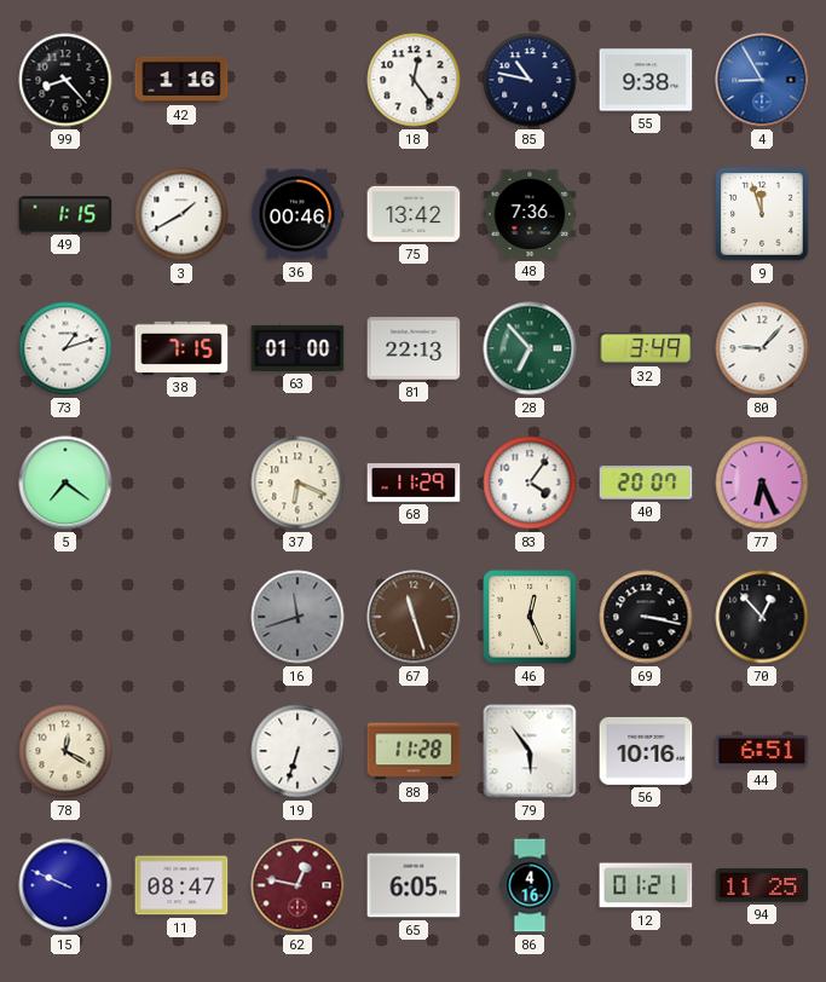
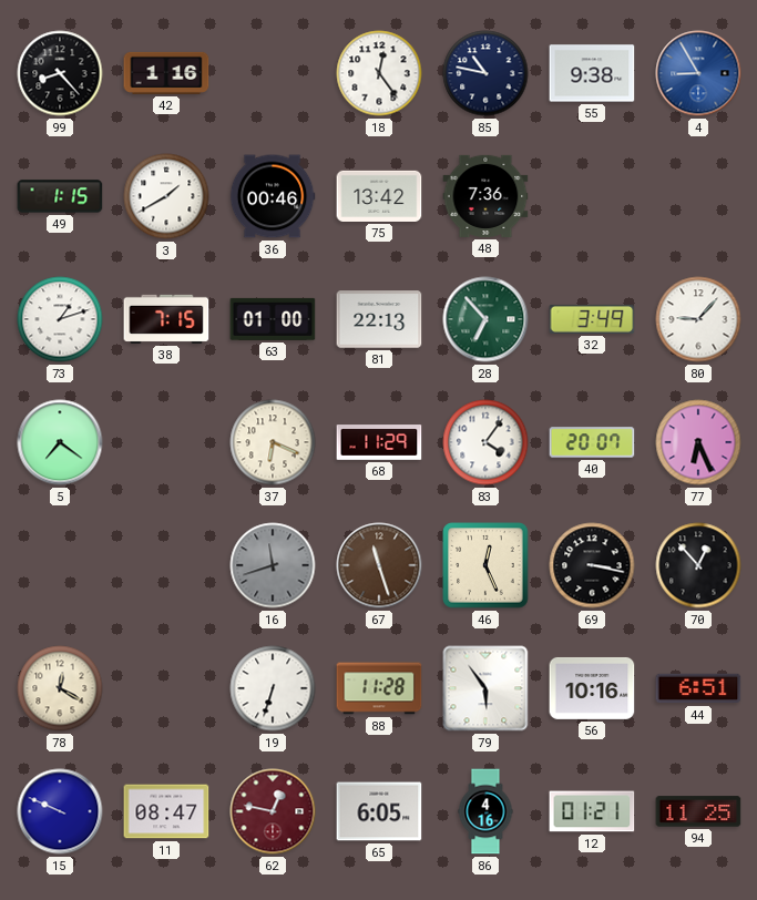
9: 11:57 -> none
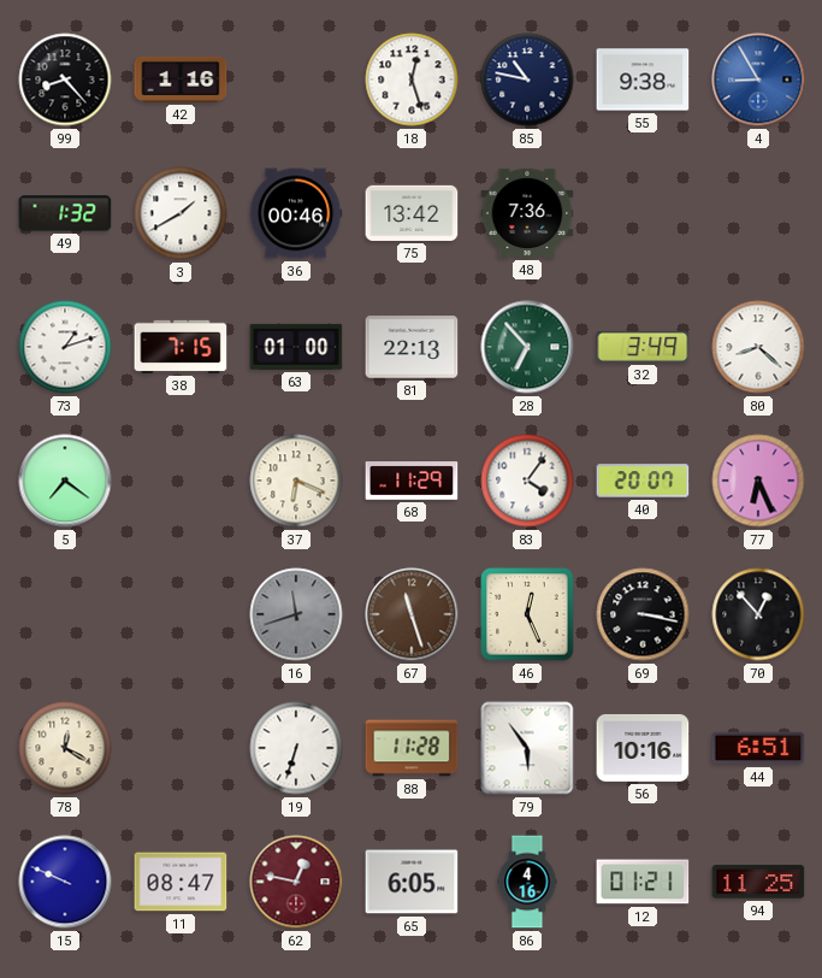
18: 12:24 -> 12:27
49: 1:15 -> 1:32
80: 9:07 -> 8:22
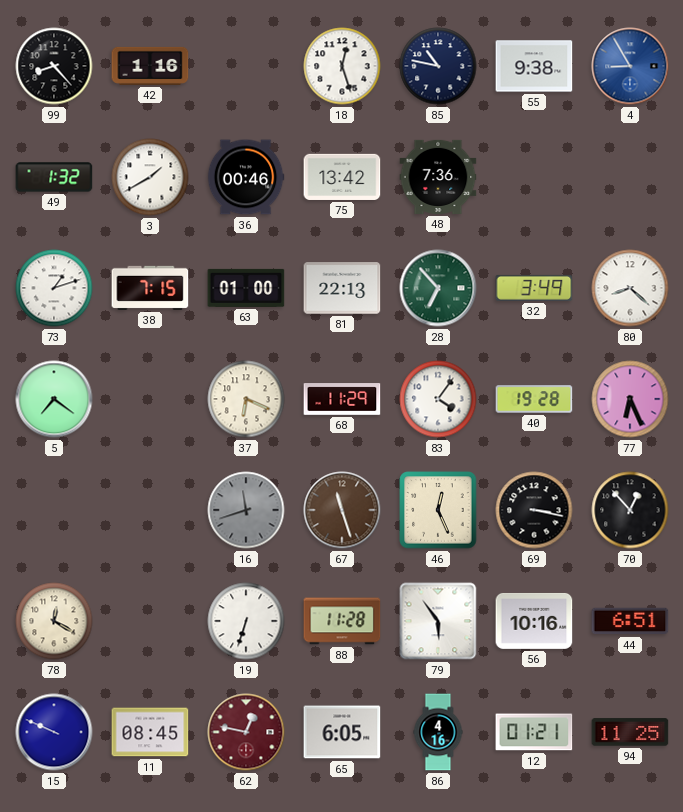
40: 20:07 -> 19:28
11: 08:47 -> 08:45
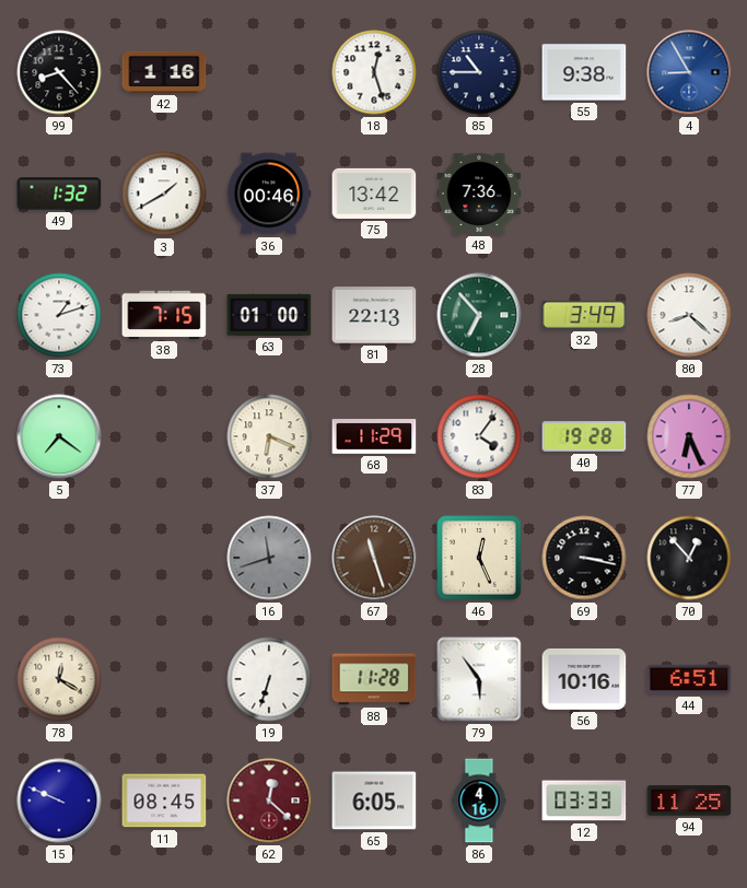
85: 10:47 -> 10:45
62: 12:47 -> 12:22
12: 01:21 -> 03:33
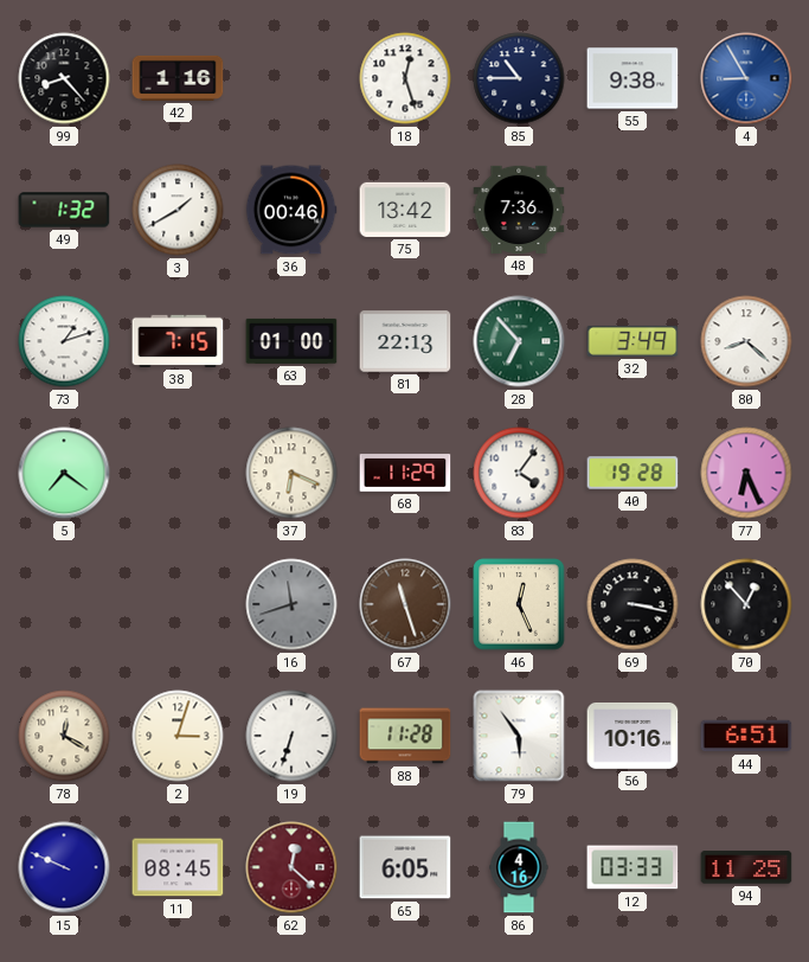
2: none -> 3:03
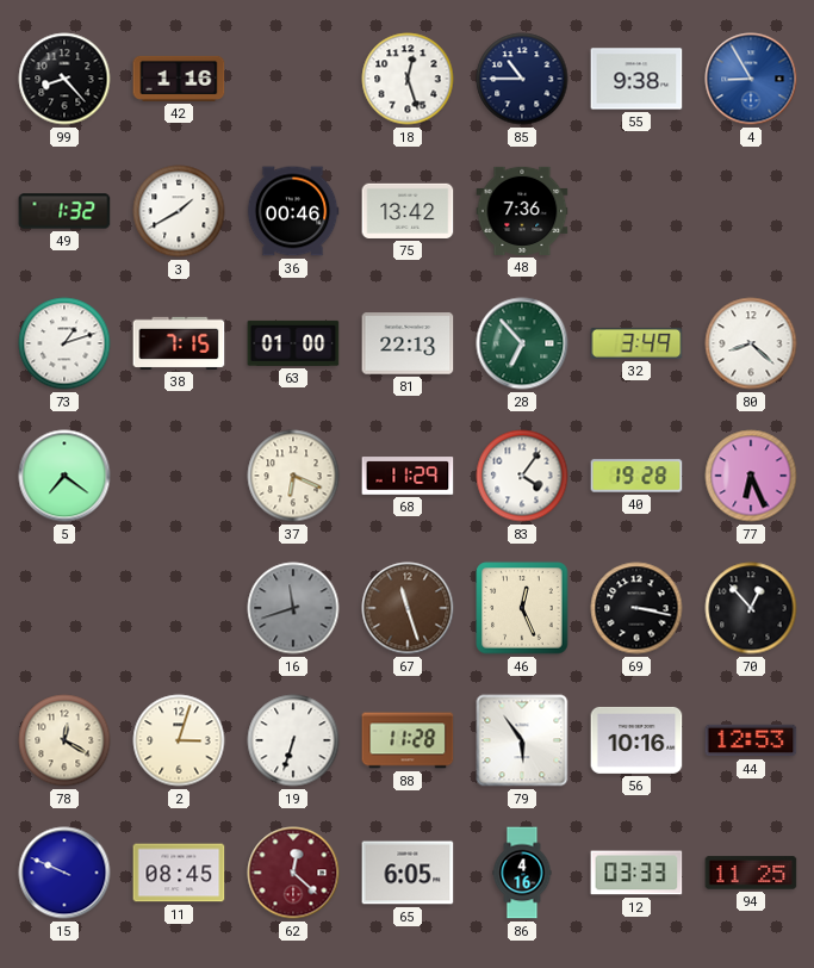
44: 6:51 -> 12:53
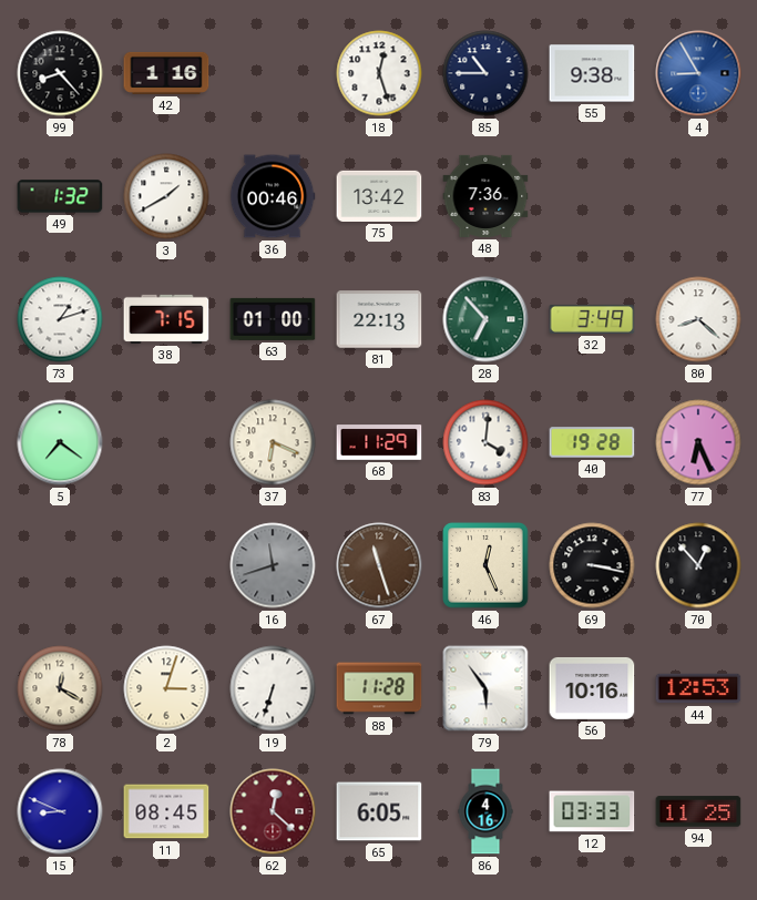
83: 4:06 -> 4:01
15: 9:49 -> 8:49
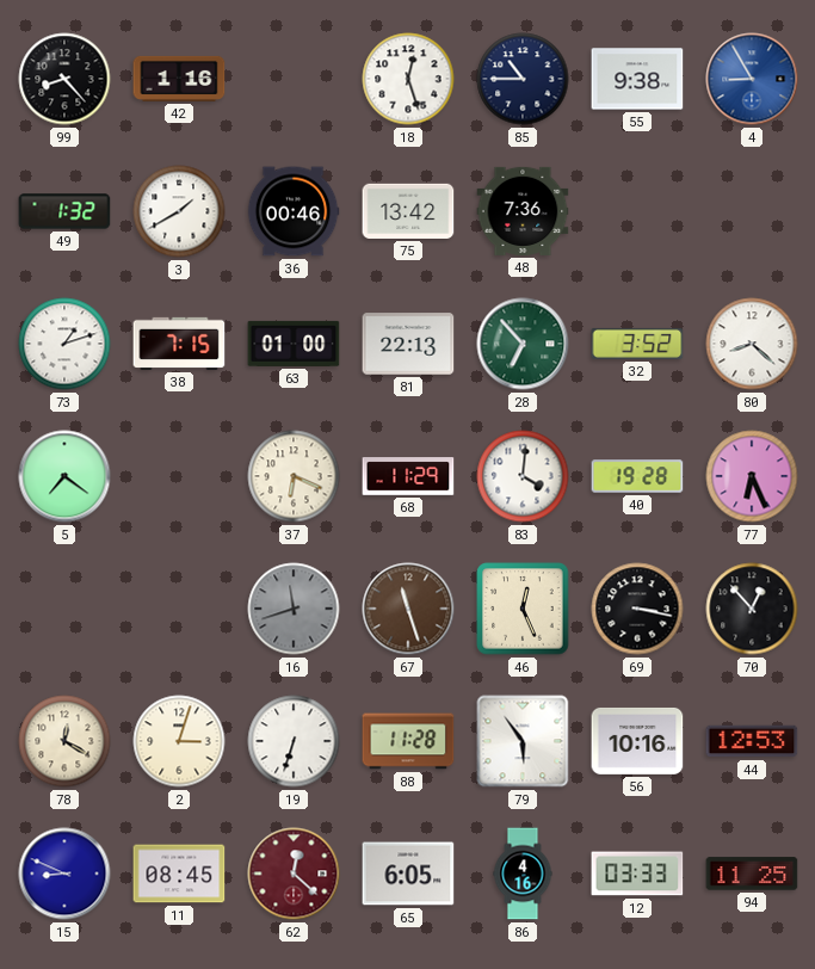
32: 3:49 -> 3:52
